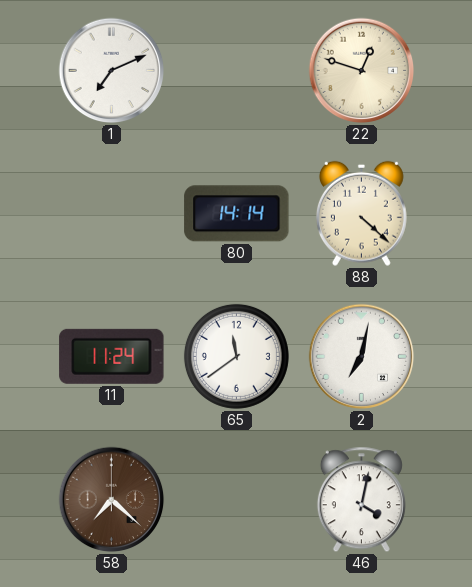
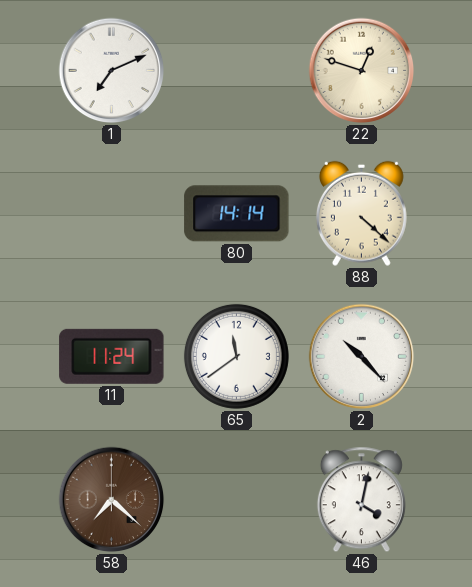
2: 7:02 -> 10:23
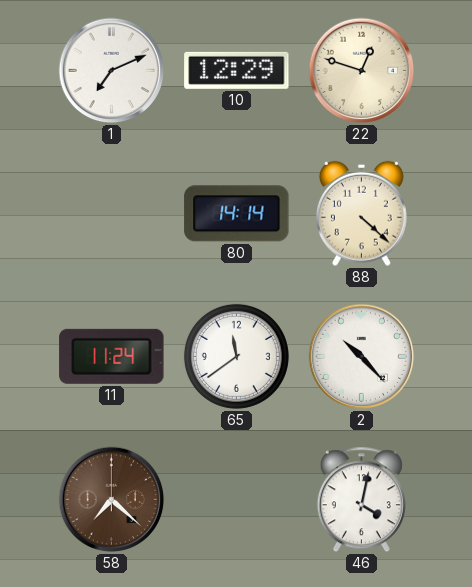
10: none -> 12:29
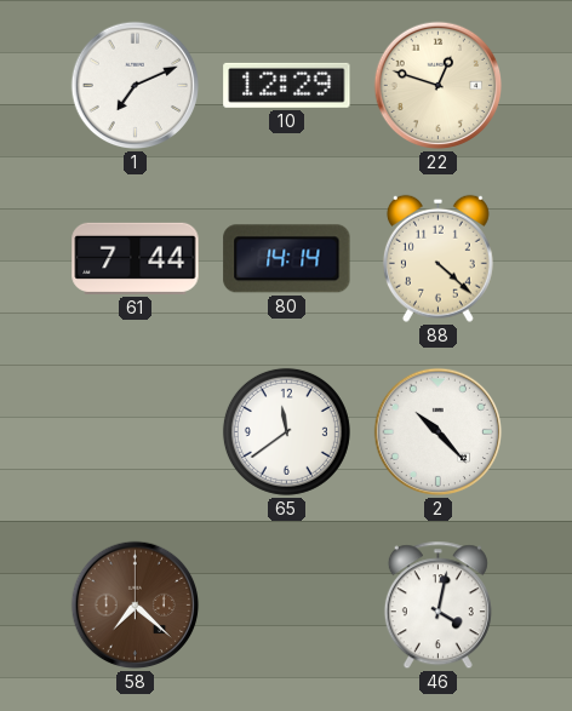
61: none -> 7:44
11: 11:24 -> none
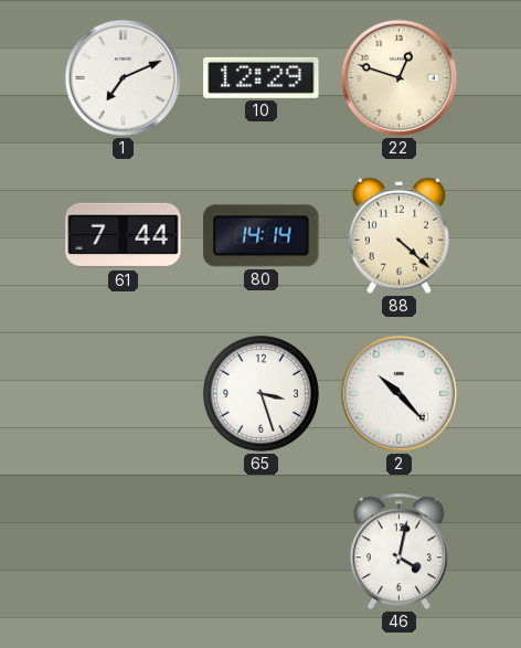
65: 11:39 -> 3:27
58: 7:22 -> none
